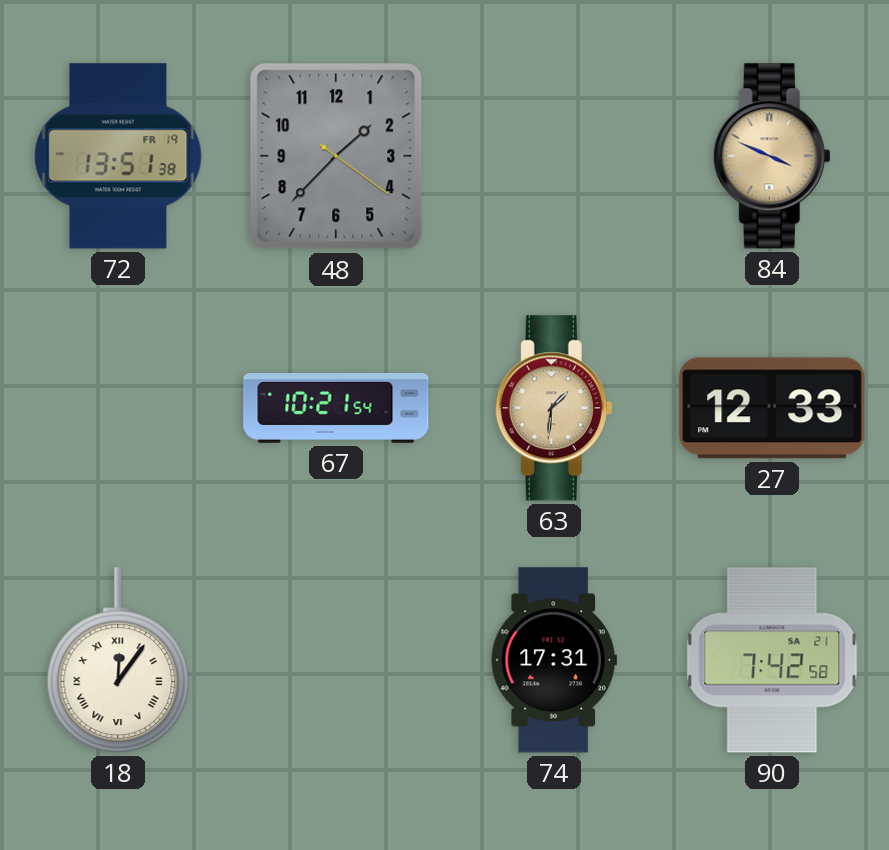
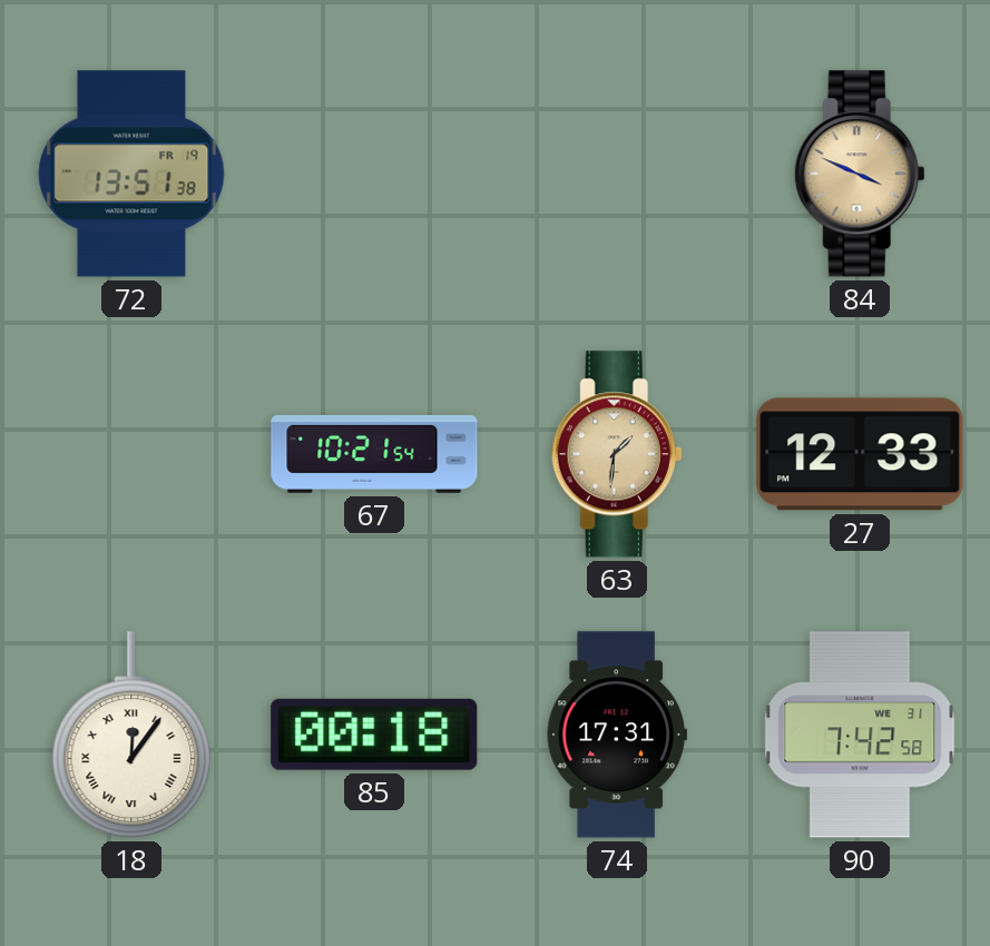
48: 1:37 -> none
85: none -> 00:18
90 date: SA 21 -> WE 31
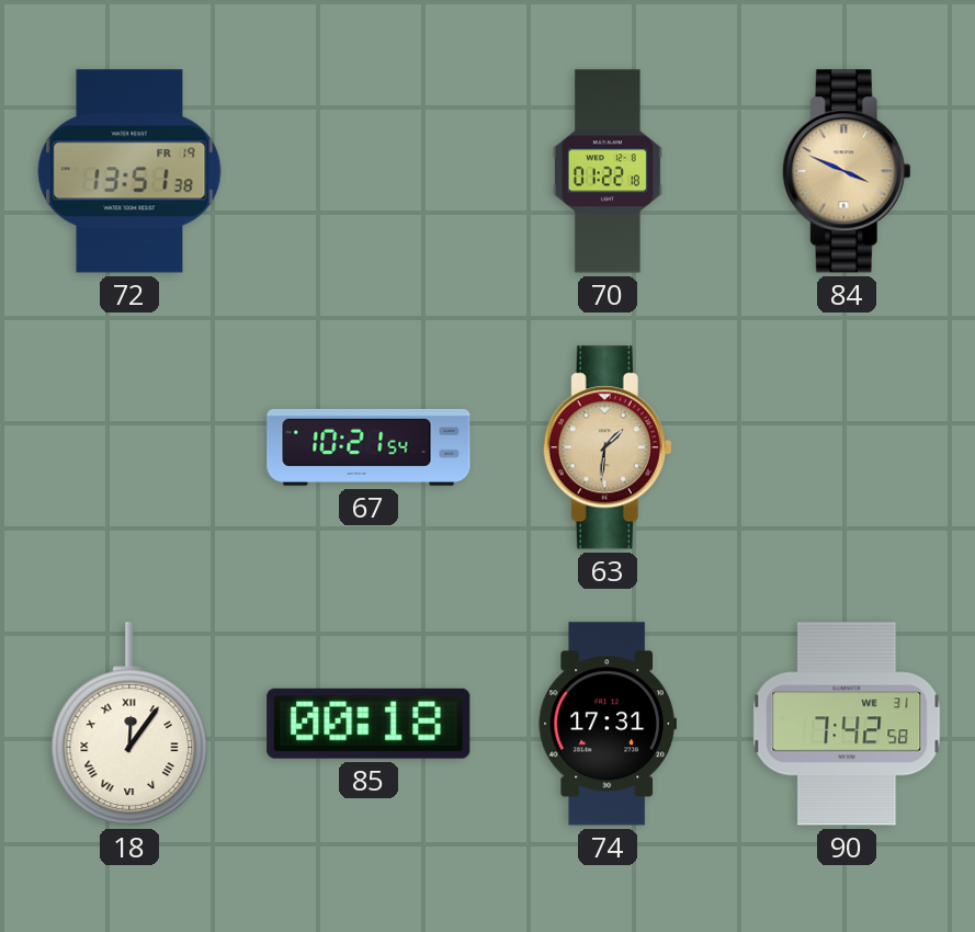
70: none -> 01:22
27: 12:33 -> none
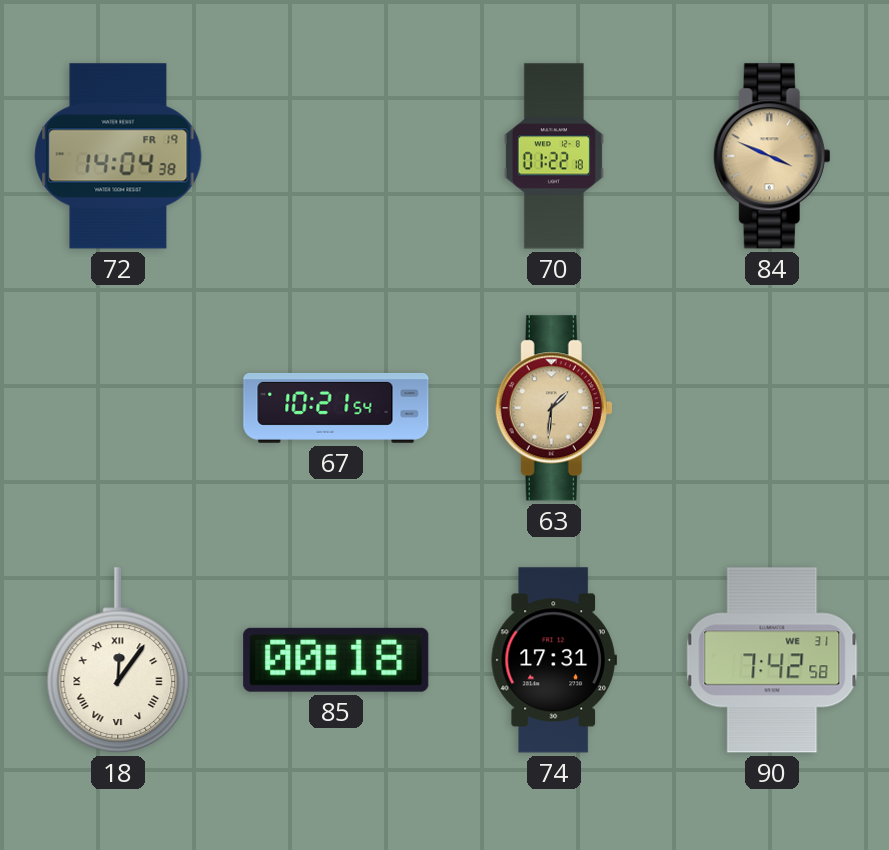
72: 13:51 -> 14:04
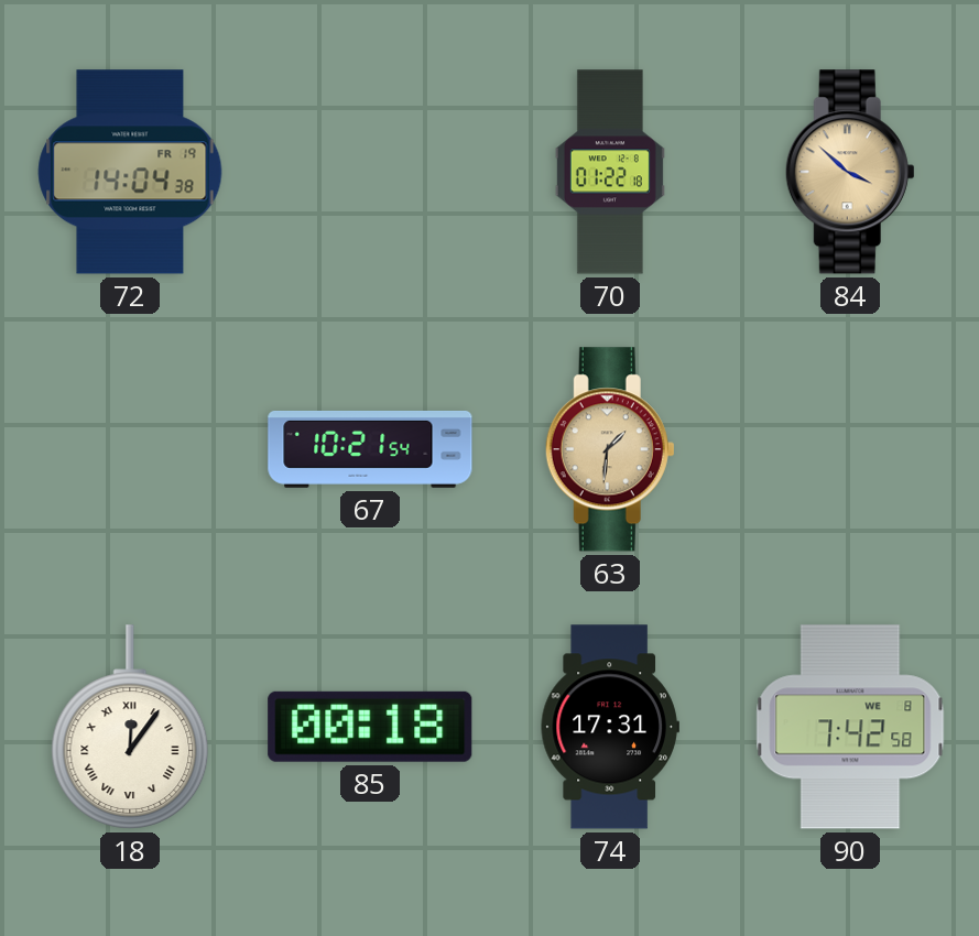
84: 3:49 -> 3:52
90 date: WE 31 -> WE 8
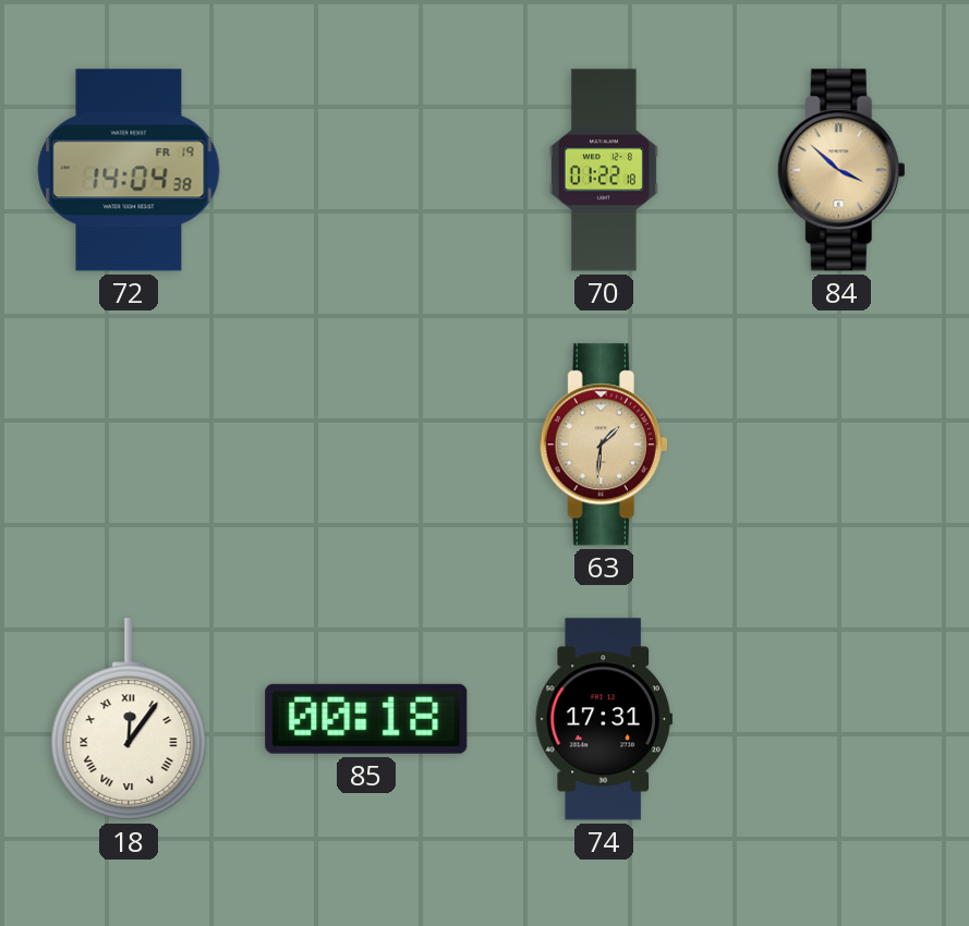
67: 10:21 -> none
90: 7:42 -> none
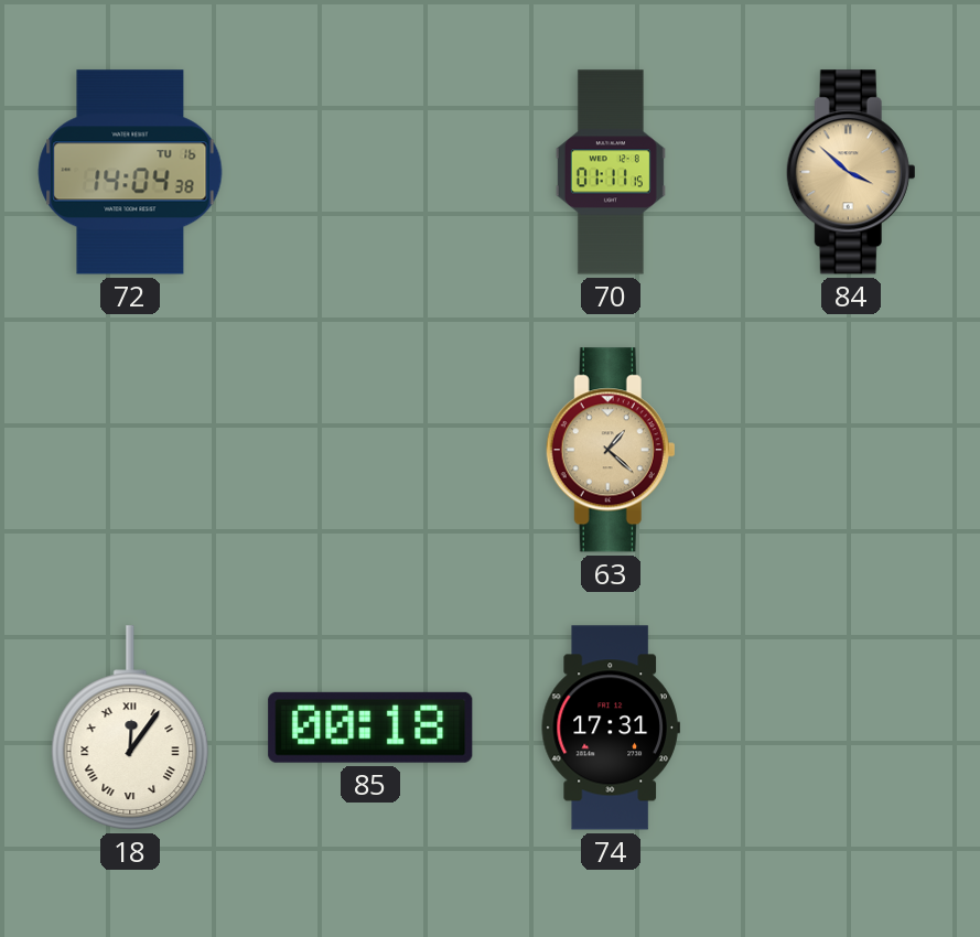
72 date: FR 19 -> TU 16
70: 01:22 -> 01:11
63: 1:31 -> 1:22
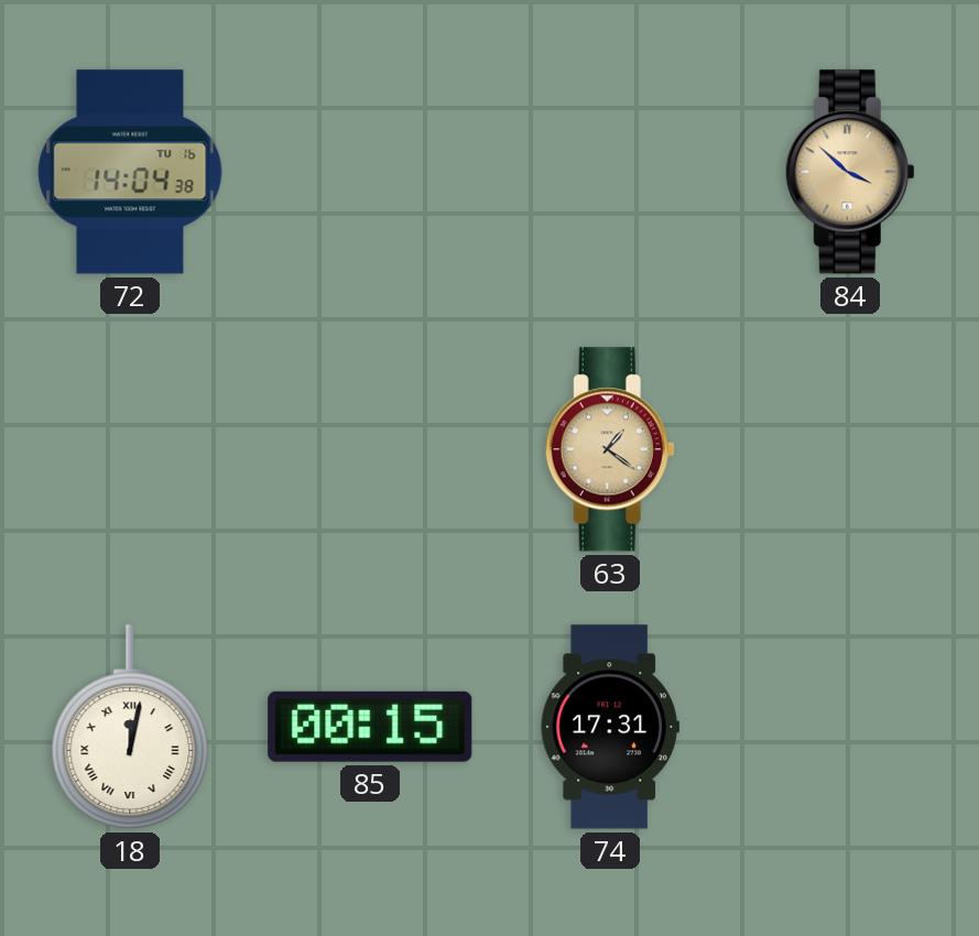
70: 01:11 -> none
63: 1:22 -> 1:21
18: 12:06 -> 12:02
85: 00:18 -> 00:15
